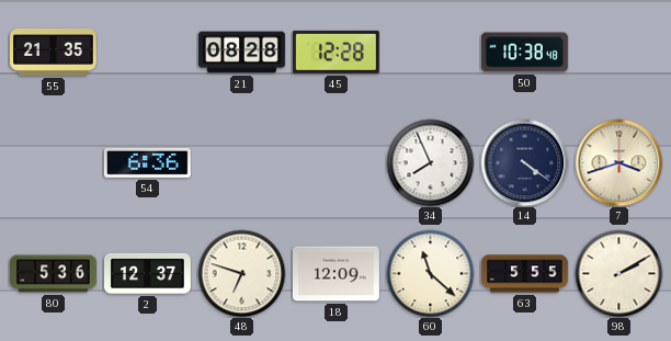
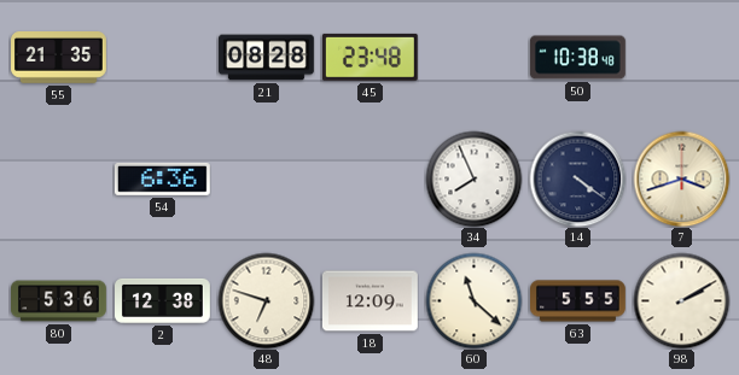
45: 12:28 -> 23:48
2: 12:37 -> 12:38
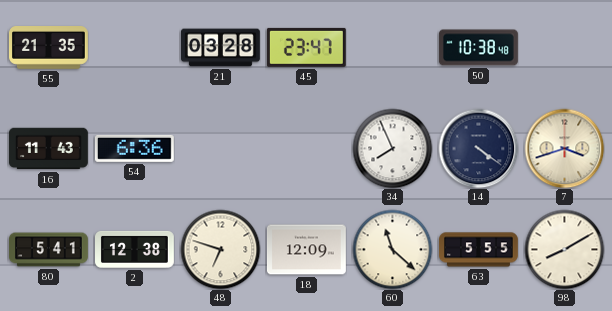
21: 08:28 -> 03:28
45: 23:48 -> 23:47
16: none -> 11:43
80: 5:36 -> 5:41
98: 2:10 -> 8:10
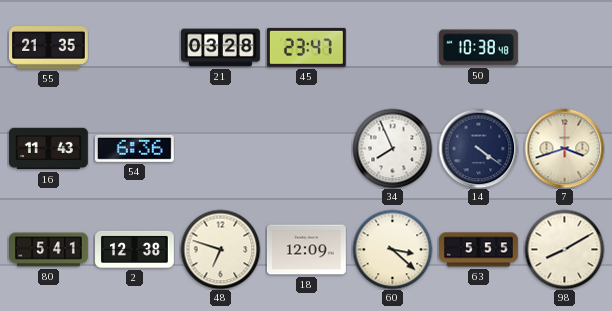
60: 11:22 -> 3:22
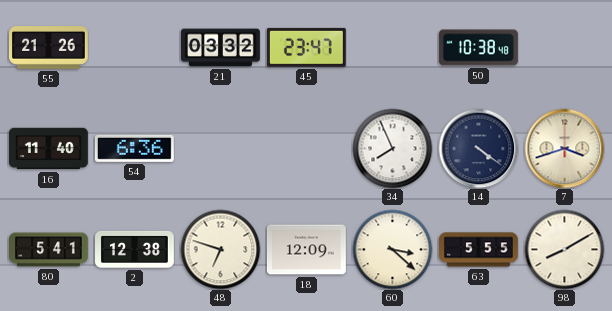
55: 21:35 -> 21:26
21: 03:28 -> 03:32
16: 11:43 -> 11:40
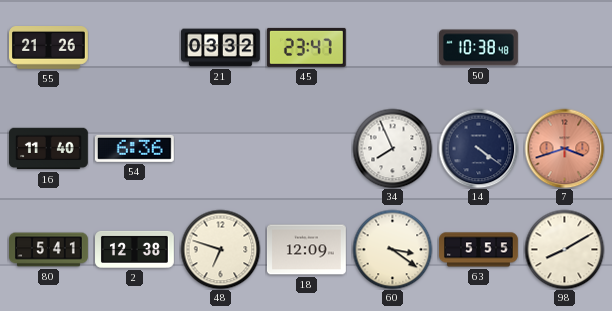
7 dial: cream -> salmon
60: 3:22 -> 3:21
